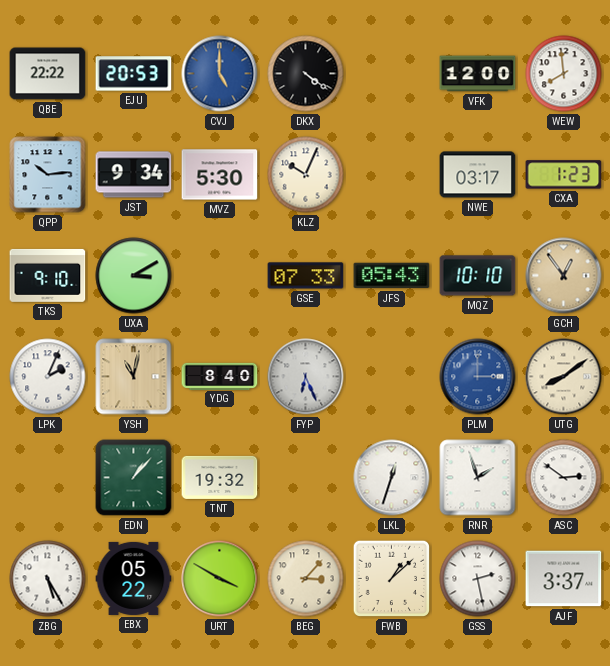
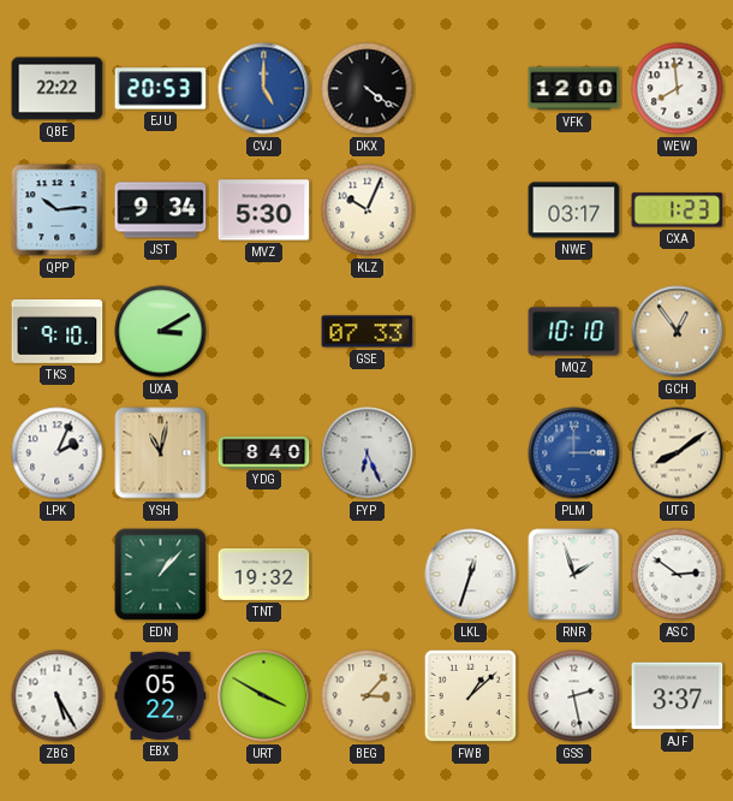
JFS: 05:43 -> none
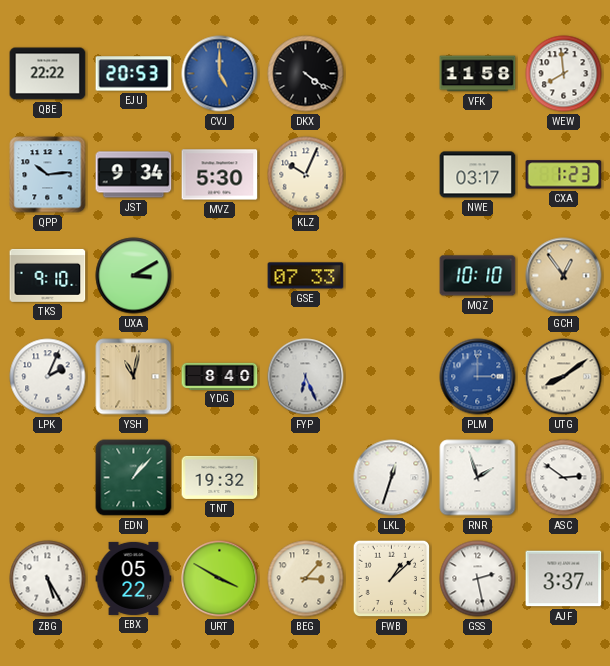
VFK: 12:00 -> 11:58
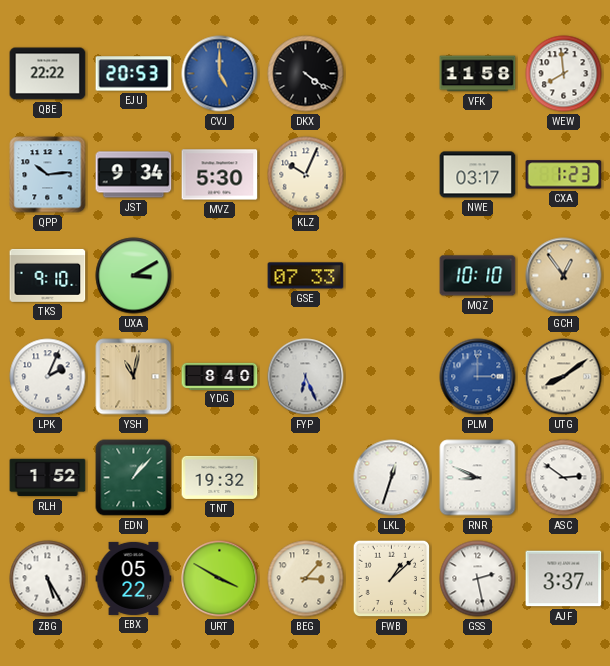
RLH: none -> 1:52
RNR: 1:57 -> 8:49
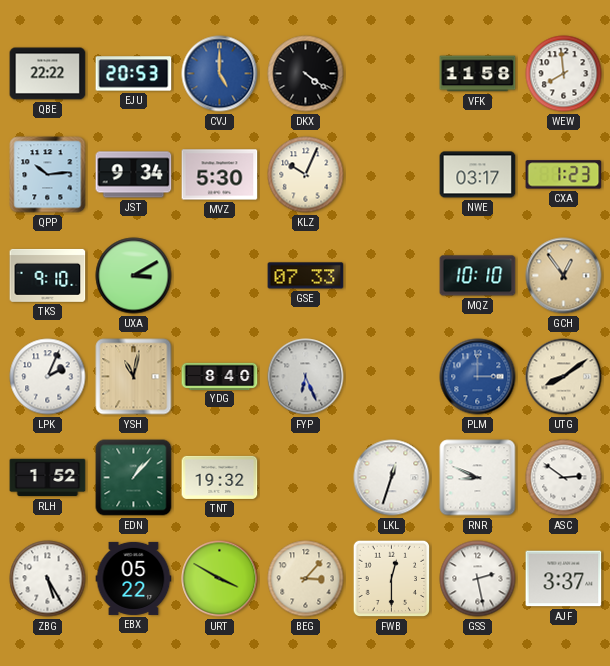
FWB: 1:08 -> 12:30
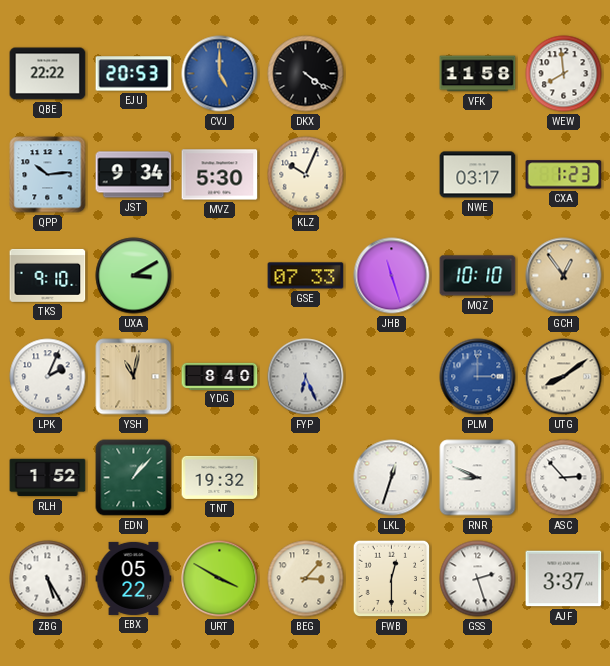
JHB: none -> 11:27
ASC: 2:51 -> 2:53
GSS: 2:28 -> 2:27
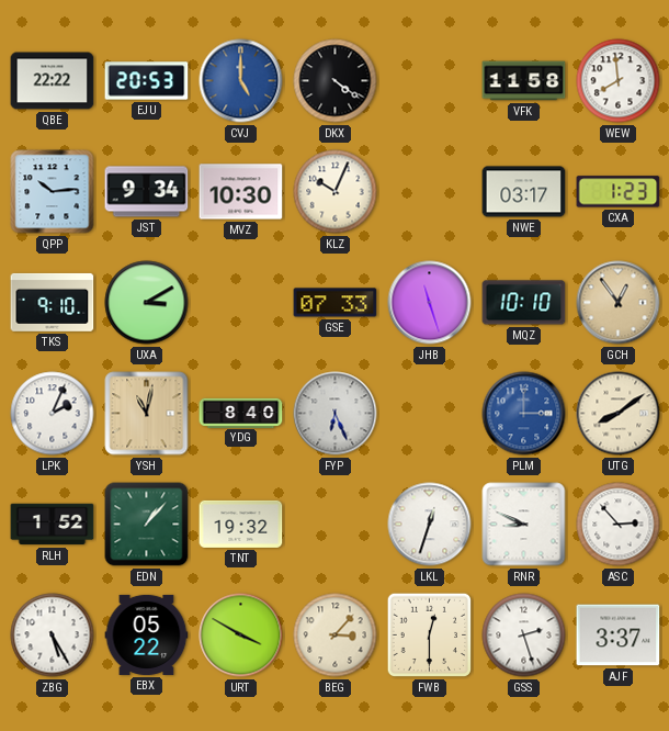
MVZ: 5:30 -> 10:30
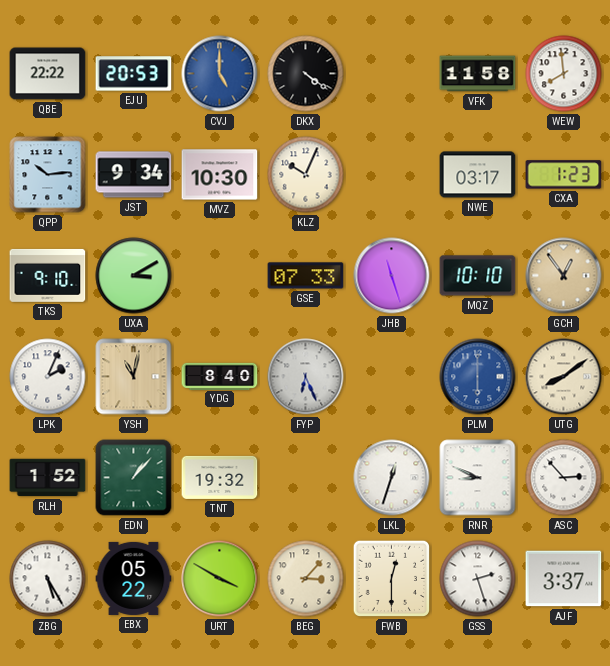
PLM: 3:00 -> 6:00
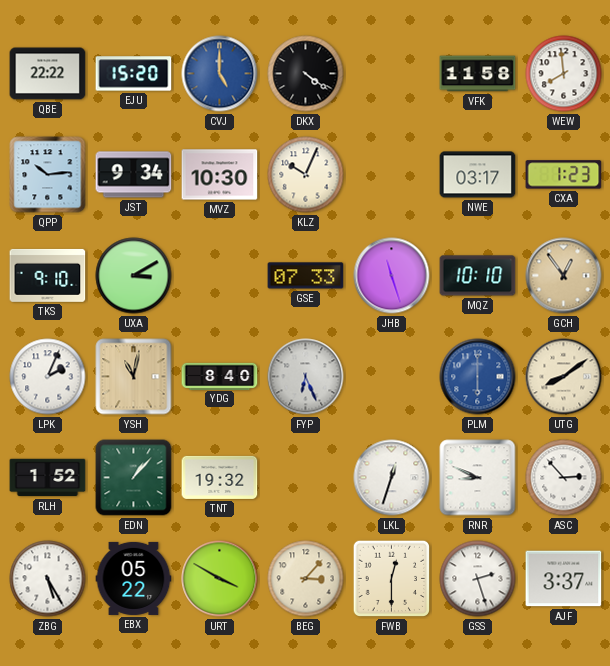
EJU: 20:53 -> 15:20
